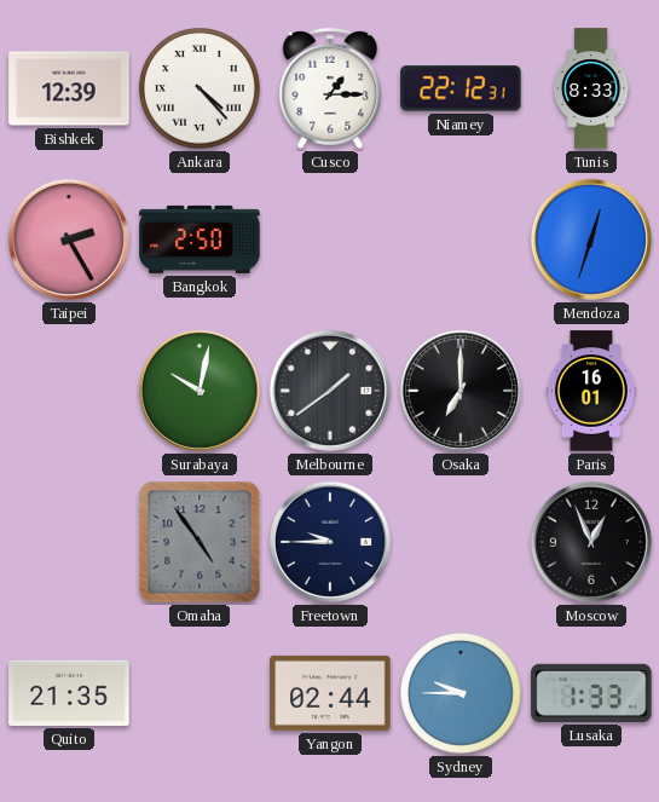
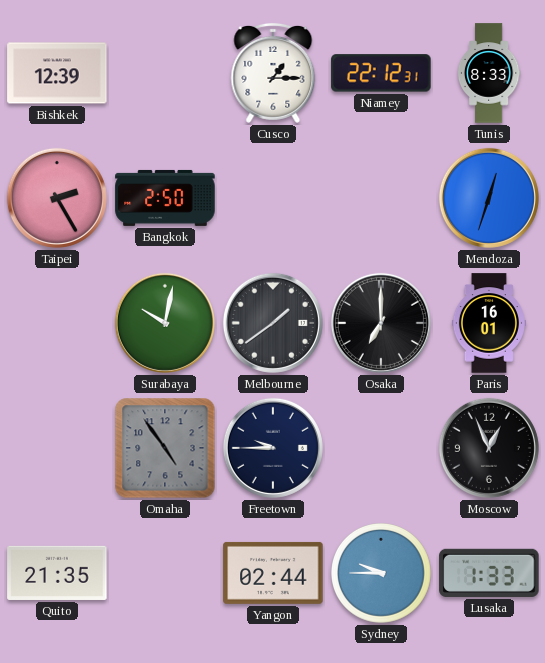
Ankara: 4:23 -> none
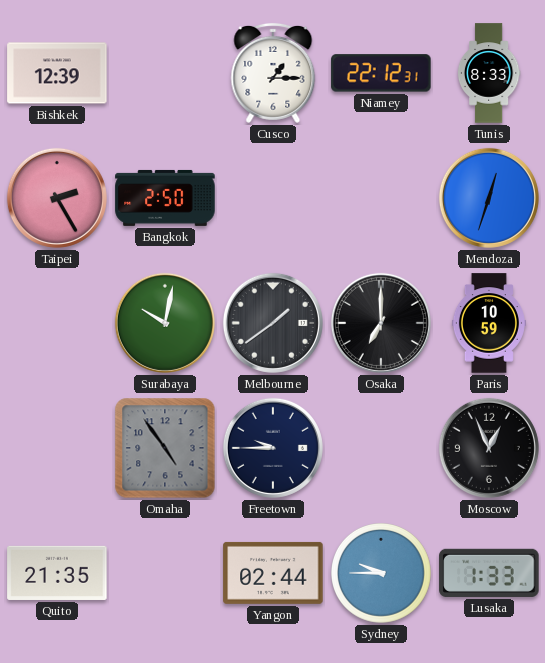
Paris: 16:01 -> 10:59
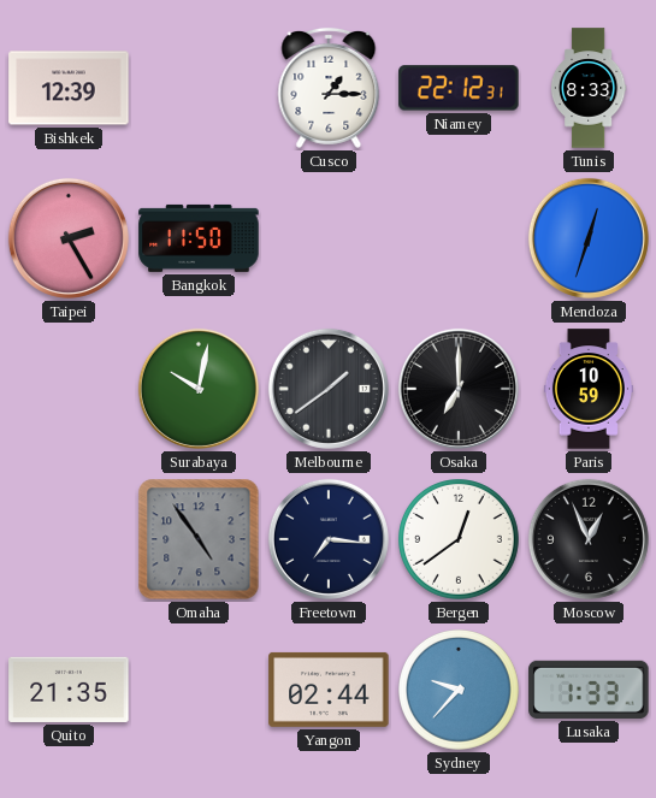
Bangkok: 2:50 -> 11:50
Freetown: 9:45 -> 7:16
Bergen: none -> 12:39
Sydney: 9:45 -> 9:37
